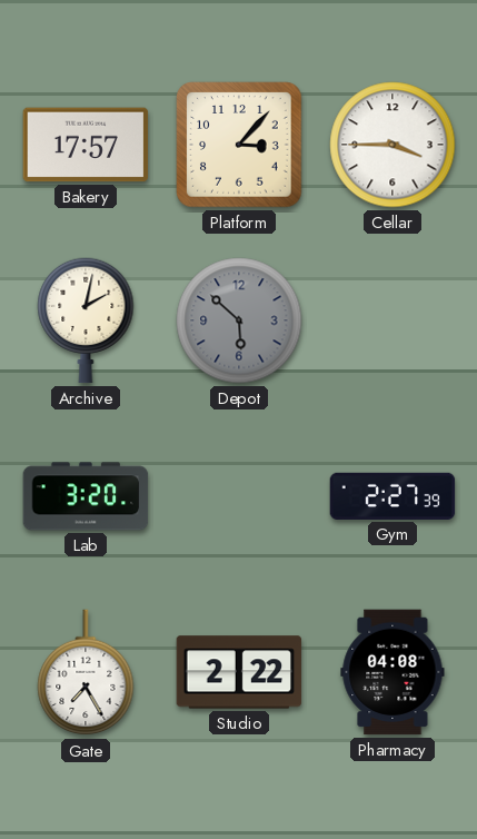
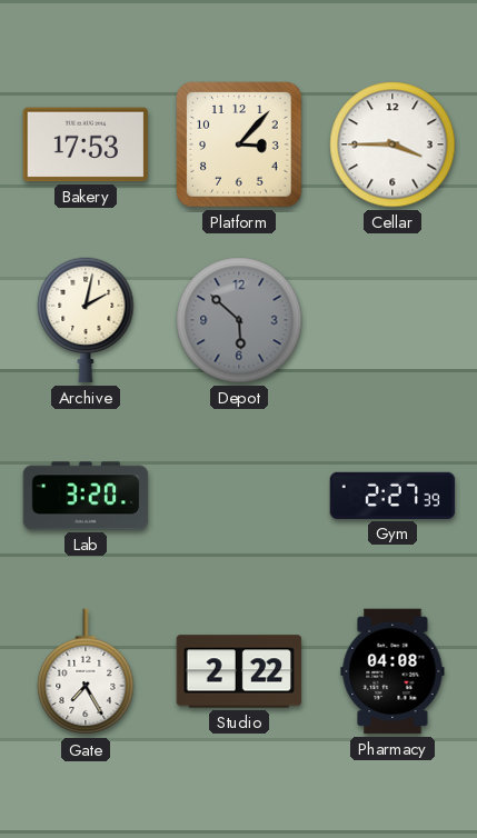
Bakery: 17:57 -> 17:53
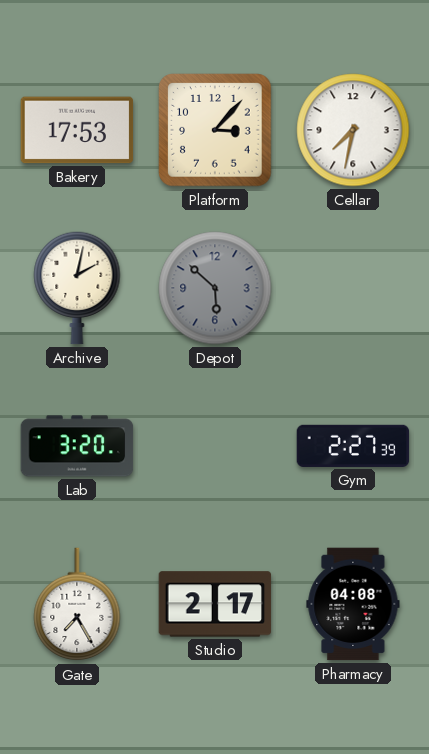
Cellar: 3:45 -> 7:32
Studio: 2:22 -> 2:17
